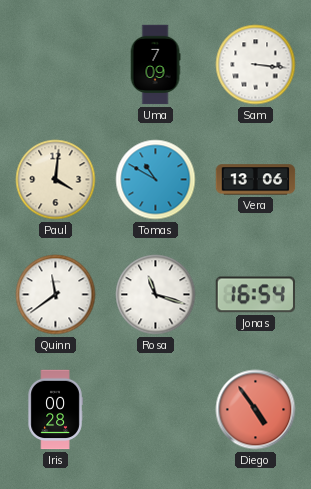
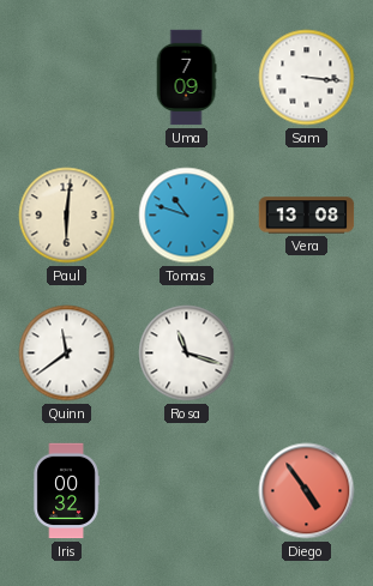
Paul: 4:01 -> 6:01
Tomas: 10:50 -> 10:48
Vera: 13:06 -> 13:08
Jonas: 16:54 -> none
Iris: 00:28 -> 00:32
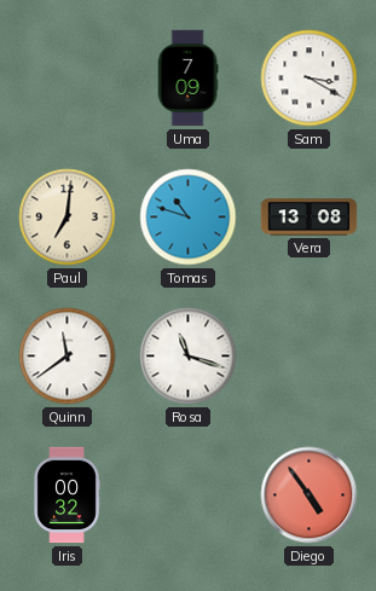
Sam: 3:16 -> 3:20
Paul: 6:01 -> 7:01
